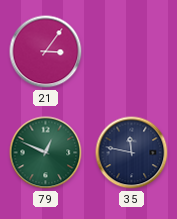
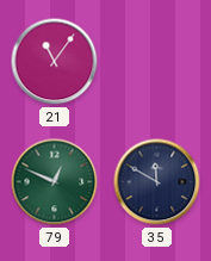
21: 3:06 -> 11:06
35: 11:47 -> 11:50
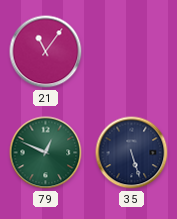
35: 11:50 -> 5:27
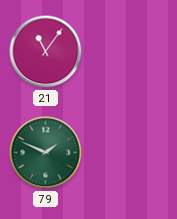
79: 12:49 -> 1:49
35: 5:27 -> none
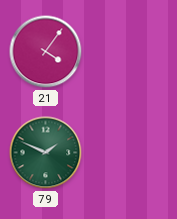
21: 11:06 -> 4:06
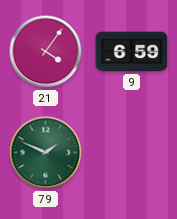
9: none -> 6:59
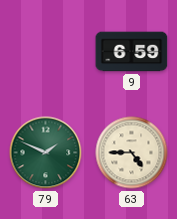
21: 4:06 -> none
63: none -> 4:45
